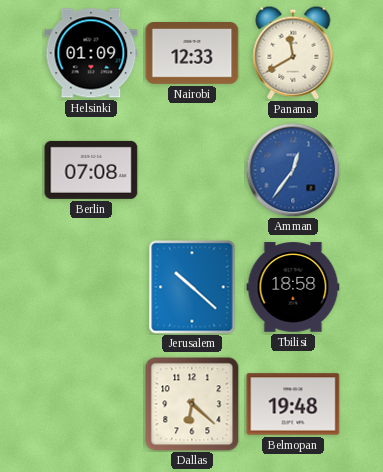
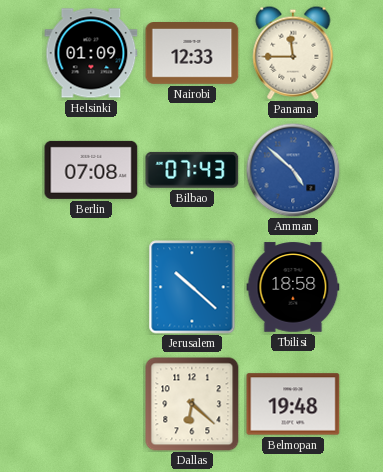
Panama: 11:40 -> 11:45
Bilbao: none -> 07:43
Amman: 12:36 -> 4:52
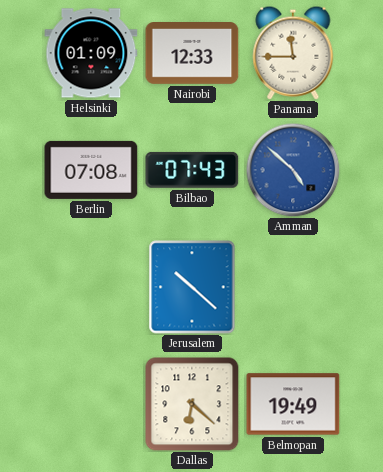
Tbilisi: 18:58 -> none
Belmopan: 19:48 -> 19:49
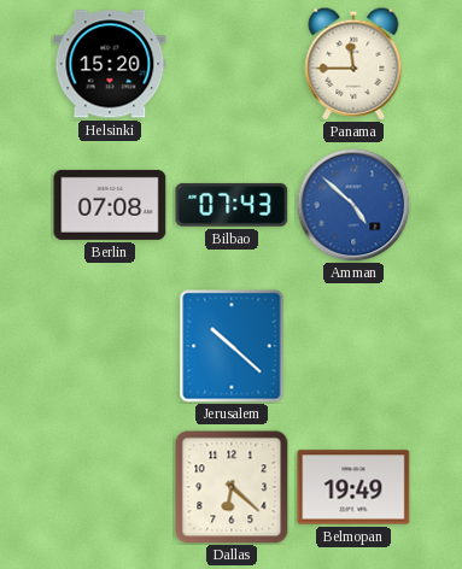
Helsinki: 01:09 -> 15:20
Nairobi: 12:33 -> none
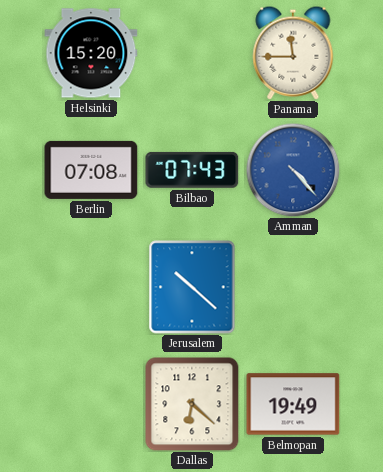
Amman: 4:52 -> 4:23
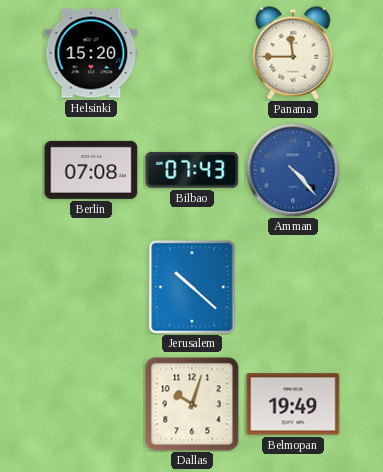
Dallas: 6:22 -> 10:03
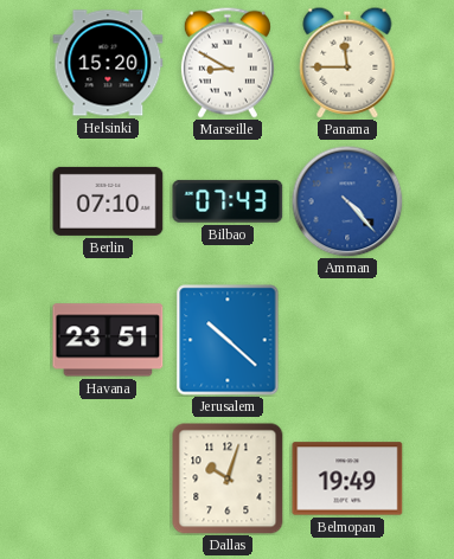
Marseille: none -> 8:50
Berlin: 07:08 -> 07:10
Havana: none -> 23:51
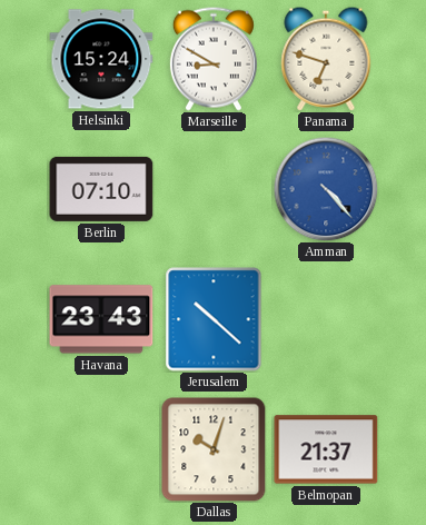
Helsinki: 15:20 -> 15:24
Panama: 11:45 -> 6:48
Bilbao: 07:43 -> none
Havana: 23:51 -> 23:43
Belmopan: 19:49 -> 21:37
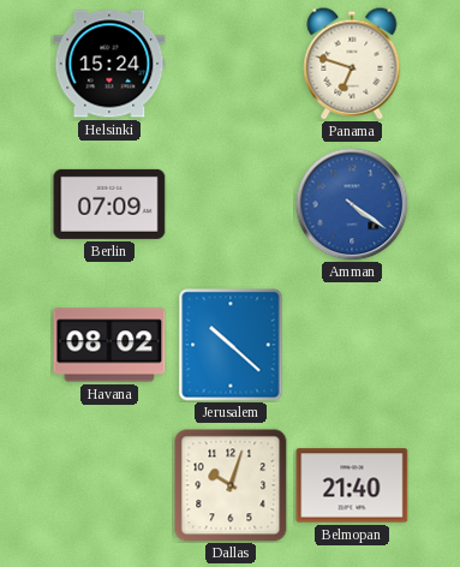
Marseille: 8:50 -> none
Berlin: 07:10 -> 07:09
Amman: 4:23 -> 4:21
Havana: 23:43 -> 08:02
Belmopan: 21:37 -> 21:40
